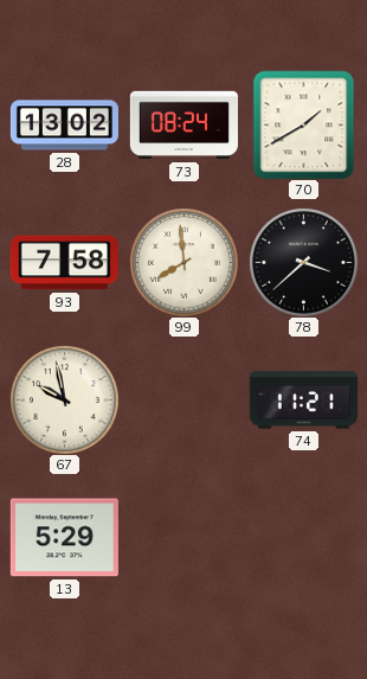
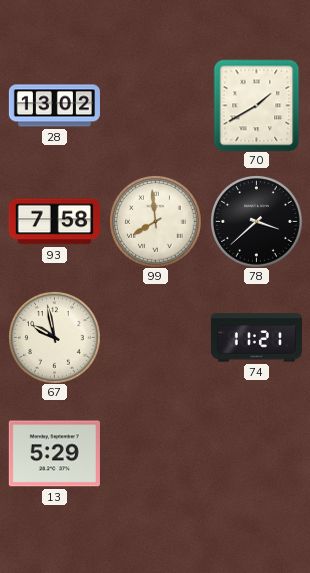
73: 08:24 -> none
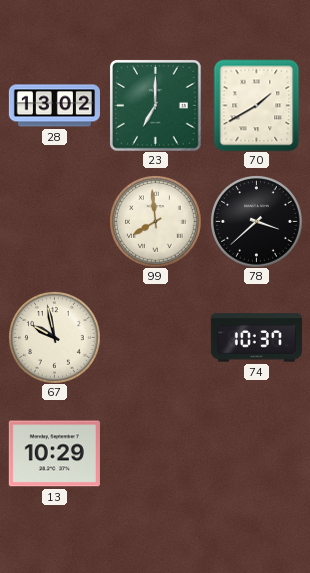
23: none -> 7:00
93: 7:58 -> none
74: 11:21 -> 10:37
13: 5:29 -> 10:29
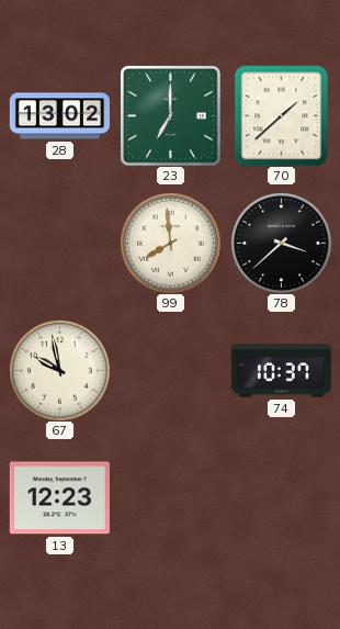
70: 1:40 -> 1:38
13: 10:29 -> 12:23
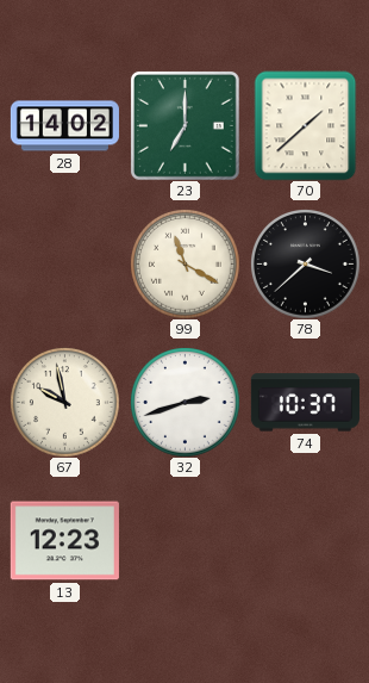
28: 13:02 -> 14:02
99: 7:59 -> 11:20
32: none -> 2:42
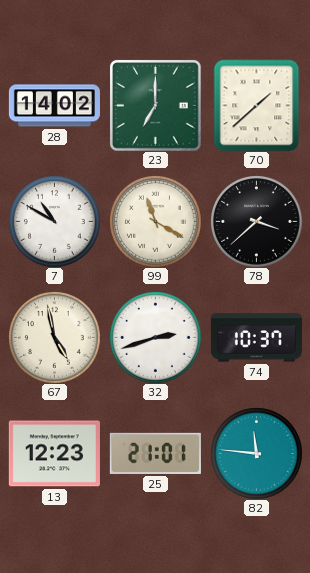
7: none -> 10:50
67: 9:58 -> 4:58
25: none -> 21:01
82: none -> 11:46
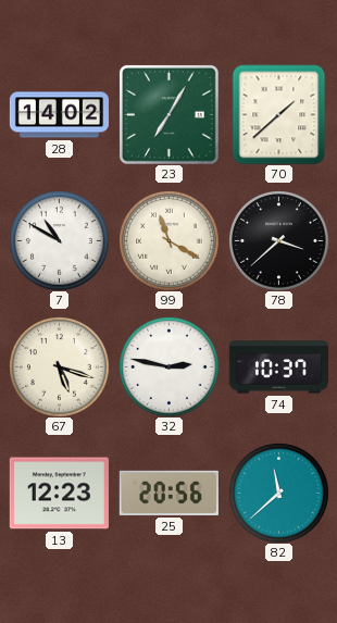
23: 7:00 -> 7:05
67: 4:58 -> 5:18
32: 2:42 -> 2:47
25: 21:01 -> 20:56
82: 11:46 -> 11:38
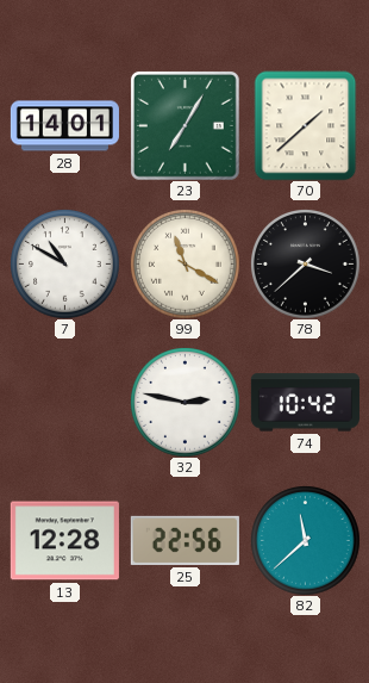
28: 14:02 -> 14:01
67: 5:18 -> none
74: 10:37 -> 10:42
13: 12:23 -> 12:28
25: 20:56 -> 22:56
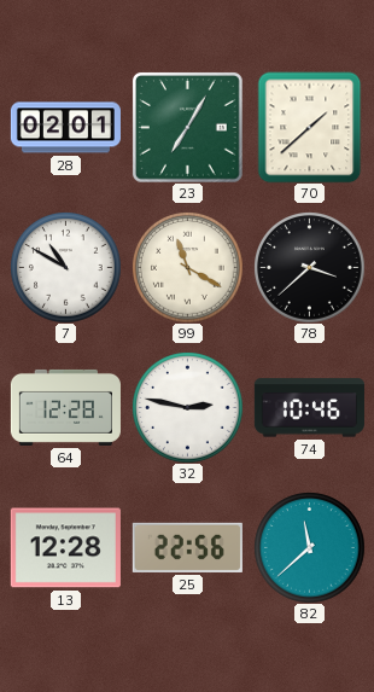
28: 14:01 -> 02:01
64: none -> 12:28
74: 10:42 -> 10:46
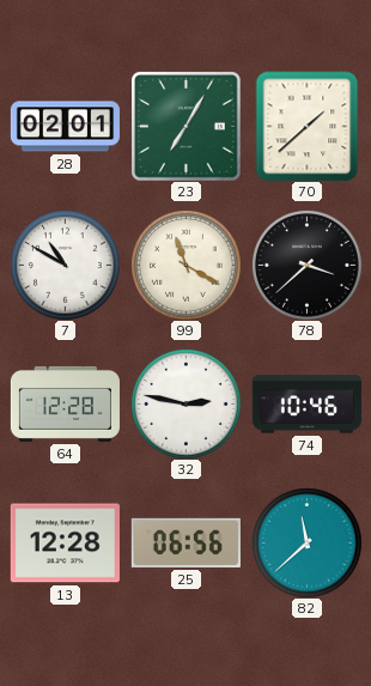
25: 22:56 -> 06:56
